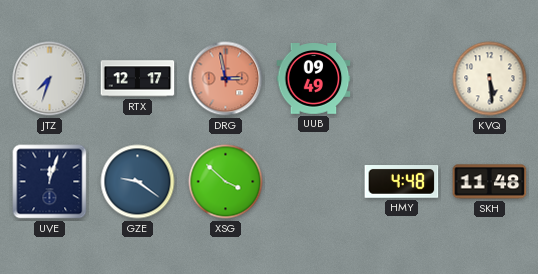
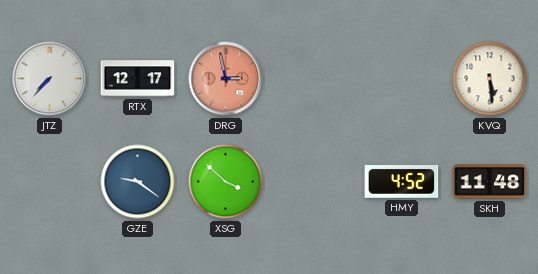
JTZ: 7:33 -> 7:37
UUB: 09:49 -> none
UVE: 12:03 -> none
HMY: 4:48 -> 4:52
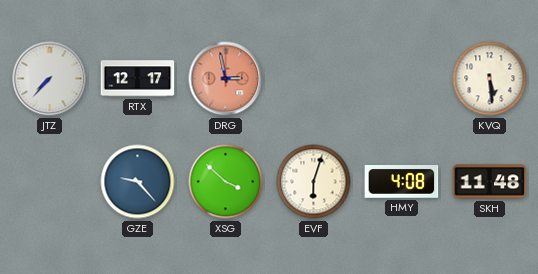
GZE: 9:21 -> 9:23
EVF: none -> 6:03
HMY: 4:52 -> 4:08
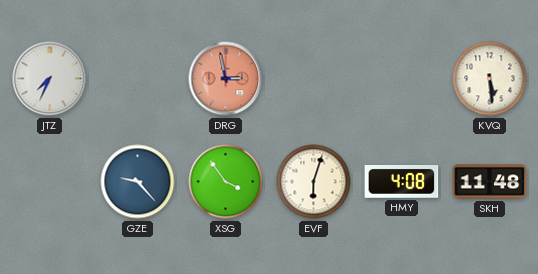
JTZ: 7:37 -> 7:34
RTX: 12:17 -> none
XSG: 3:52 -> 3:54
